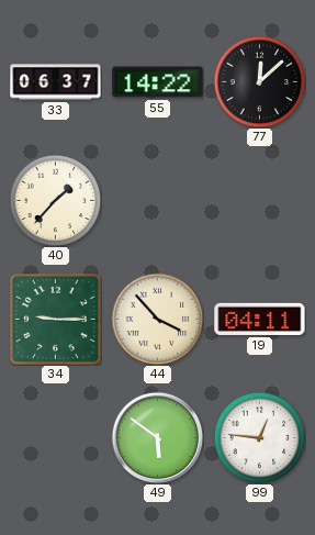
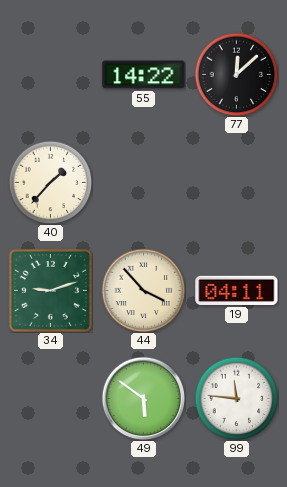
33: 06:37 -> none
34: 9:15 -> 9:12
99: 12:46 -> 11:46
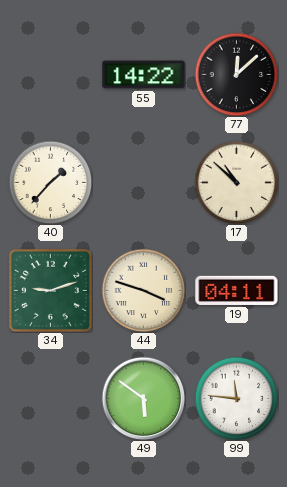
17: none -> 10:52
44: 3:53 -> 3:48
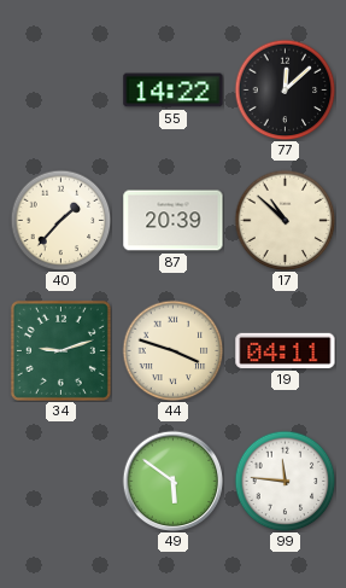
87: none -> 20:39
